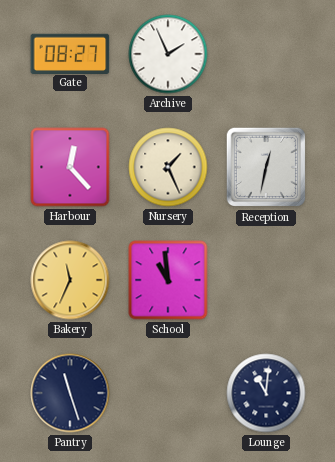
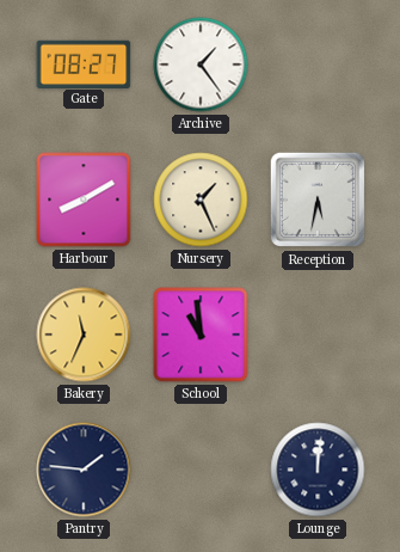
Archive: 1:56 -> 1:24
Harbour: 12:23 -> 8:10
Reception: 12:32 -> 5:32
Pantry: 11:27 -> 1:46
Lounge: 11:01 -> 12:01
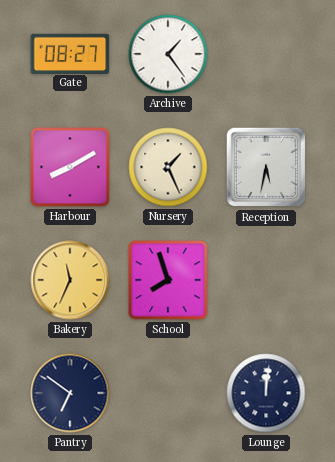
School: 10:59 -> 7:57
Pantry: 1:46 -> 6:51
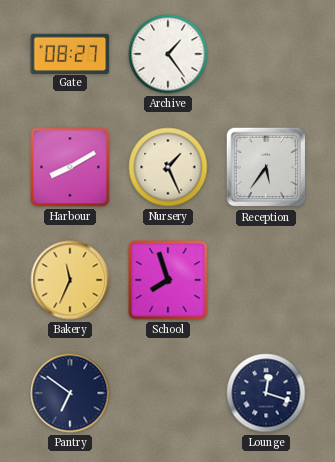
Reception: 5:32 -> 5:36
Lounge: 12:01 -> 12:18
